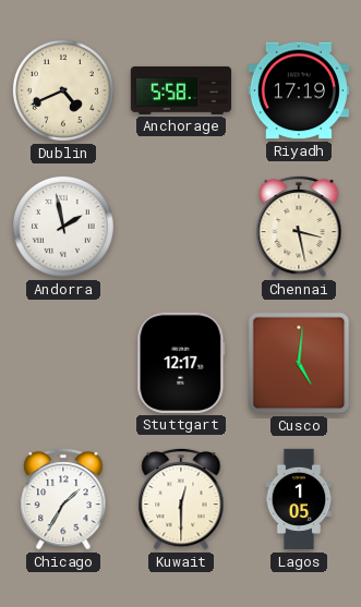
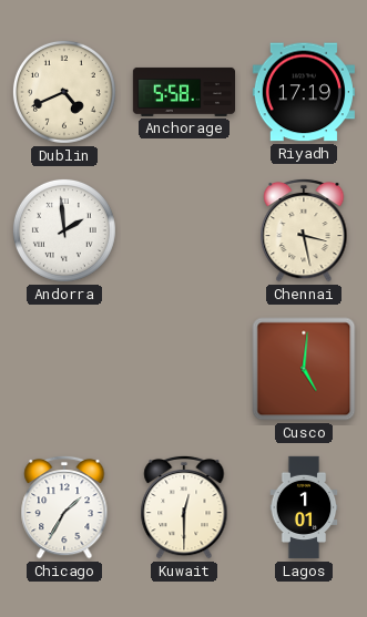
Andorra: 1:58 -> 1:59
Stuttgart: 12:17 -> none
Lagos: 1:05 -> 1:01
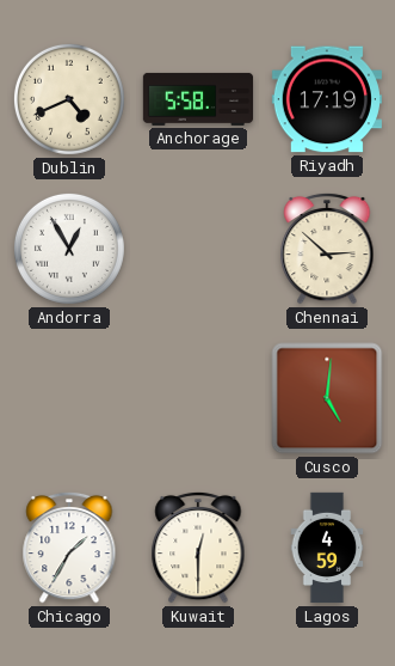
Andorra: 1:59 -> 12:55
Chennai: 3:28 -> 2:52
Lagos: 1:01 -> 4:59
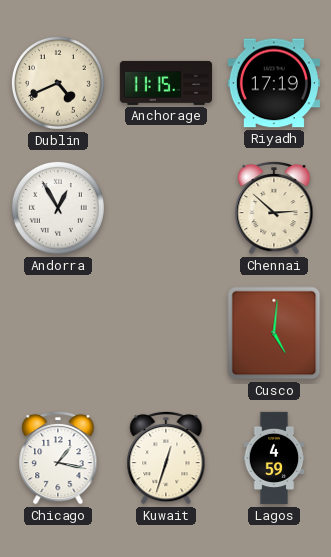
Anchorage: 5:58 -> 11:15
Chicago: 1:35 -> 1:17
Kuwait: 12:30 -> 12:33
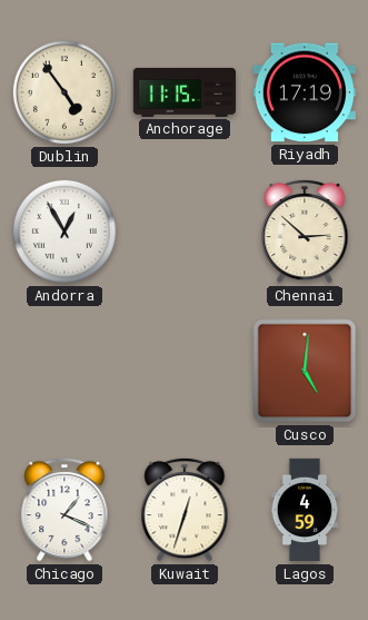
Dublin: 4:41 -> 4:54
Chicago: 1:17 -> 1:19
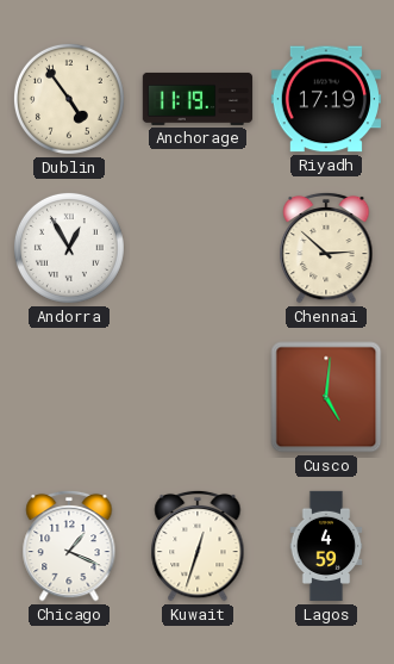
Anchorage: 11:15 -> 11:19
